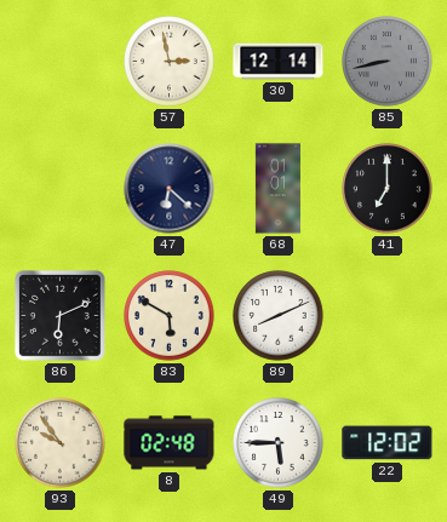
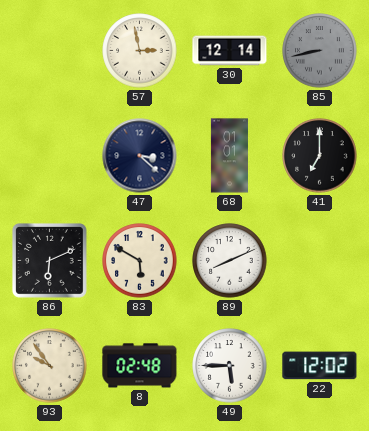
47: 6:22 -> 3:22
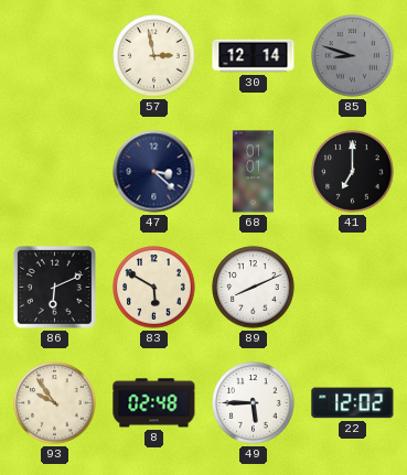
85: 8:43 -> 8:48
